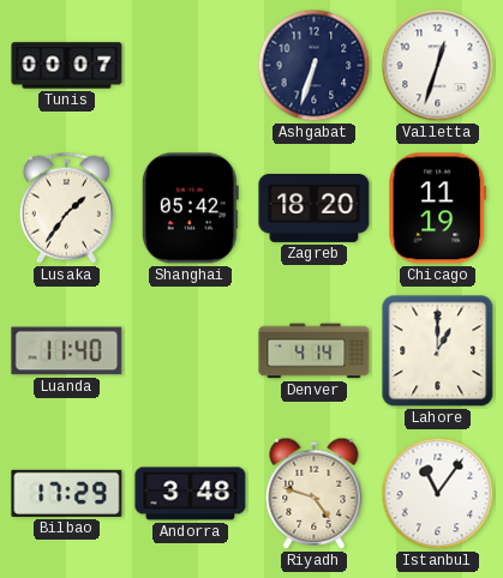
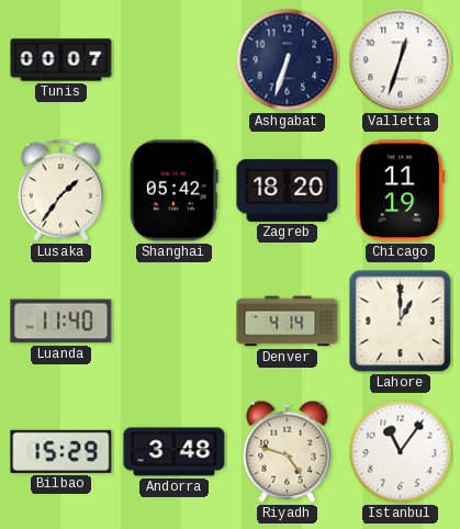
Bilbao: 17:29 -> 15:29
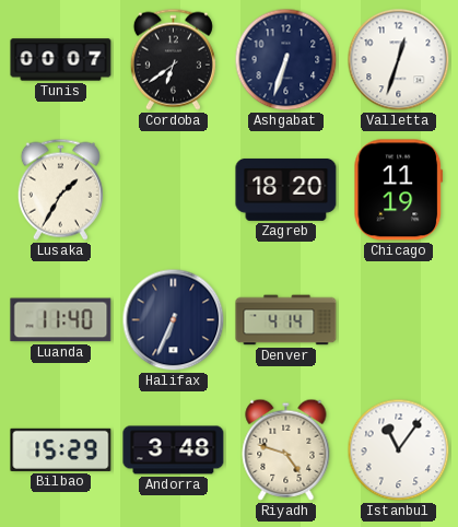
Cordoba: none -> 6:39
Lusaka: 1:36 -> 1:35
Shanghai: 05:42 -> none
Halifax: none -> 6:34
Lahore: 1:00 -> none
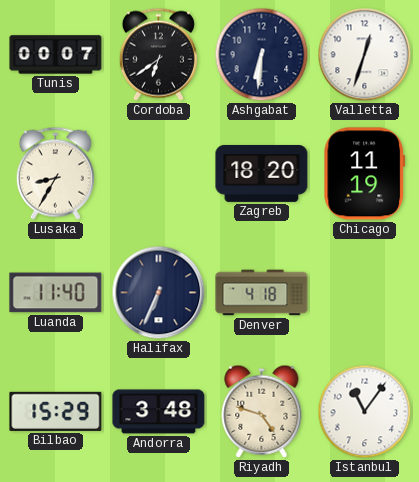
Ashgabat: 6:33 -> 6:31
Lusaka: 1:35 -> 8:35
Denver: 4:14 -> 4:18
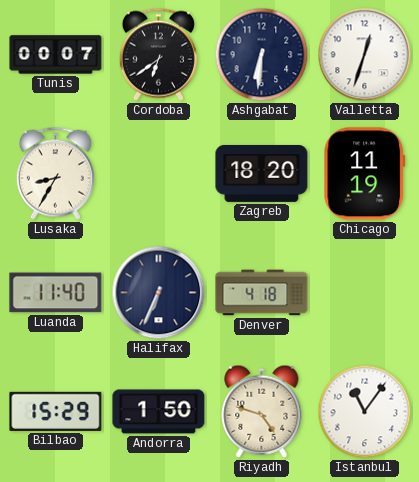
Andorra: 3:48 -> 1:50
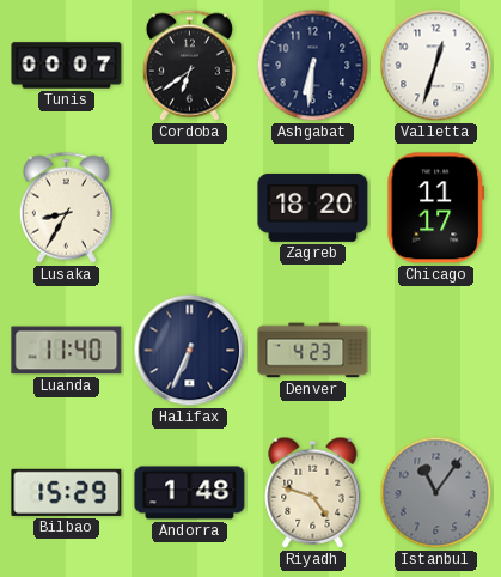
Chicago: 11:19 -> 11:17
Denver: 4:18 -> 4:23
Andorra: 1:50 -> 1:48
Istanbul dial: white -> grey
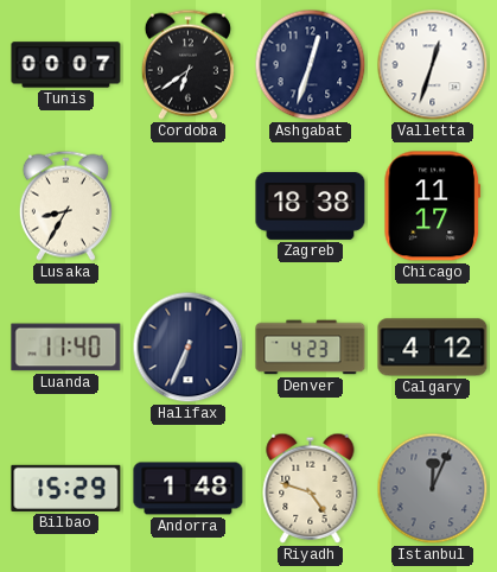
Ashgabat: 6:31 -> 12:33
Zagreb: 18:20 -> 18:38
Calgary: none -> 4:12
Istanbul: 11:06 -> 12:04
